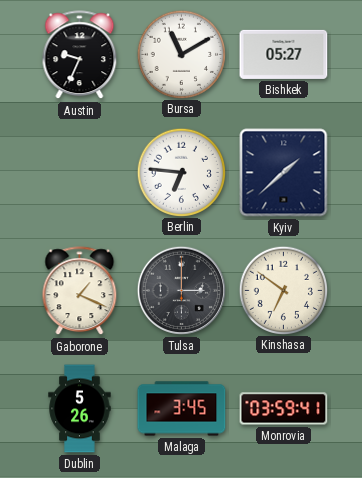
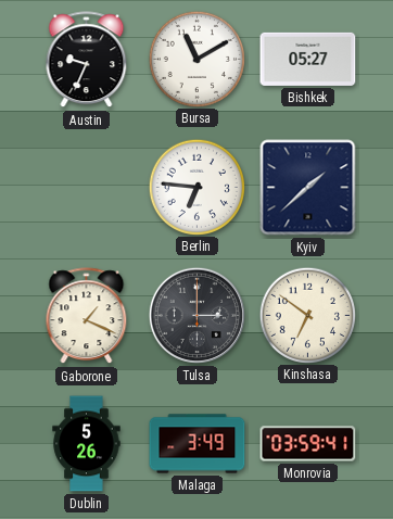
Malaga: 3:45 -> 3:49
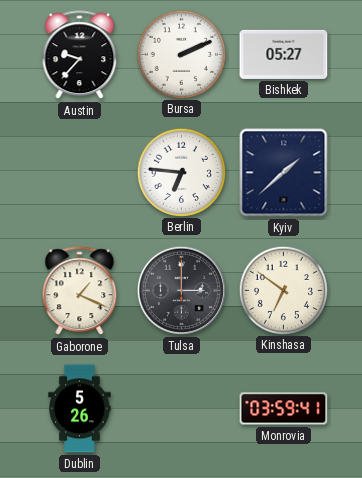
Austin: 9:34 -> 9:37
Bursa: 11:10 -> 2:11
Malaga: 3:49 -> none
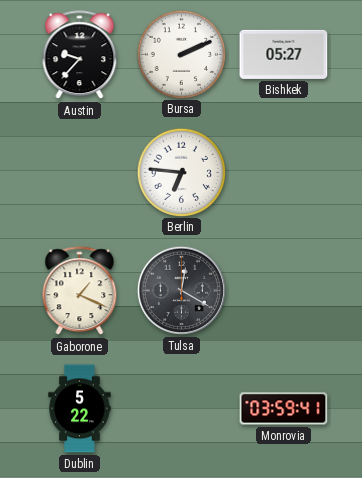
Kyiv: 1:38 -> none
Tulsa: 3:00 -> 12:20
Kinshasa: 6:51 -> none
Dublin: 5:26 -> 5:22
